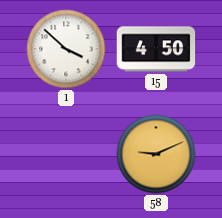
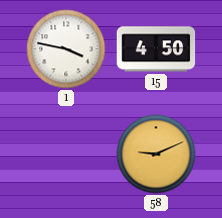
1: 3:52 -> 3:47
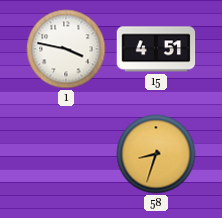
15: 4:50 -> 4:51
58: 9:11 -> 8:33
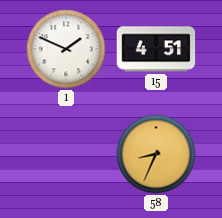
1: 3:47 -> 1:49
58: 8:33 -> 8:34
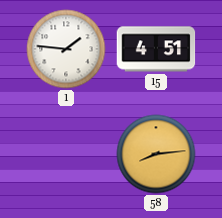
1: 1:49 -> 1:46
58: 8:34 -> 8:14
